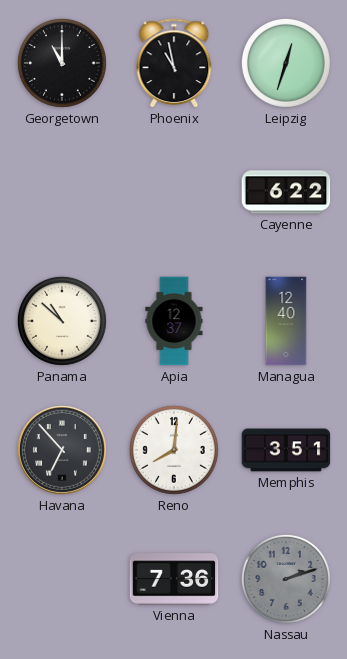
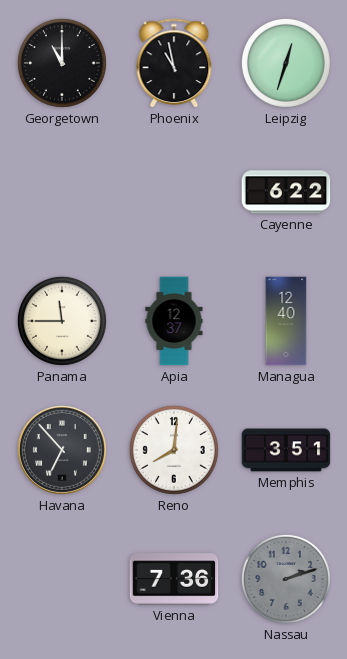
Panama: 10:52 -> 11:45
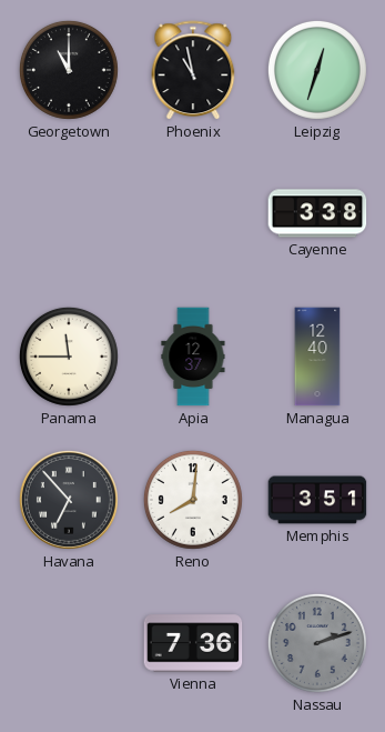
Cayenne: 6:22 -> 3:38
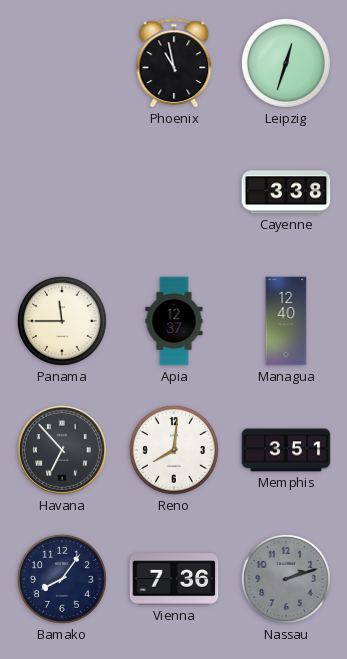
Georgetown: 11:00 -> none
Bamako: none -> 8:06
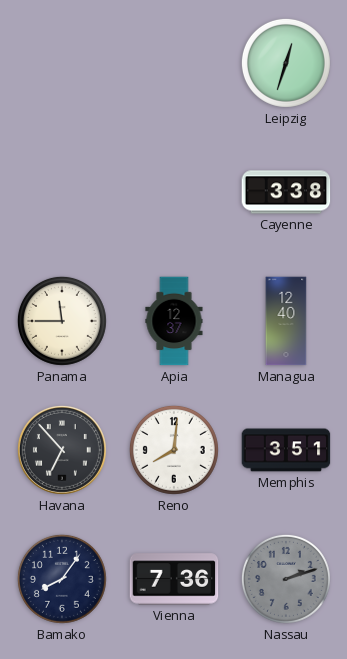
Phoenix: 10:58 -> none
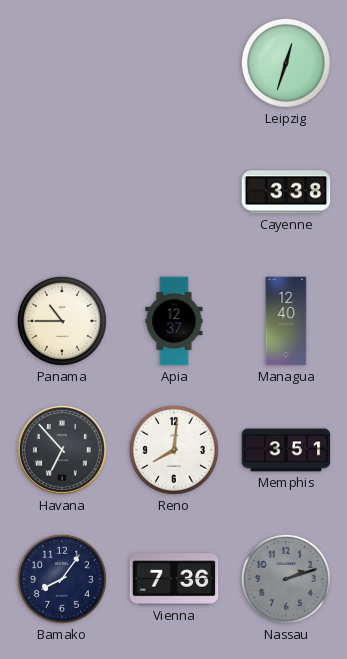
Panama: 11:45 -> 10:45
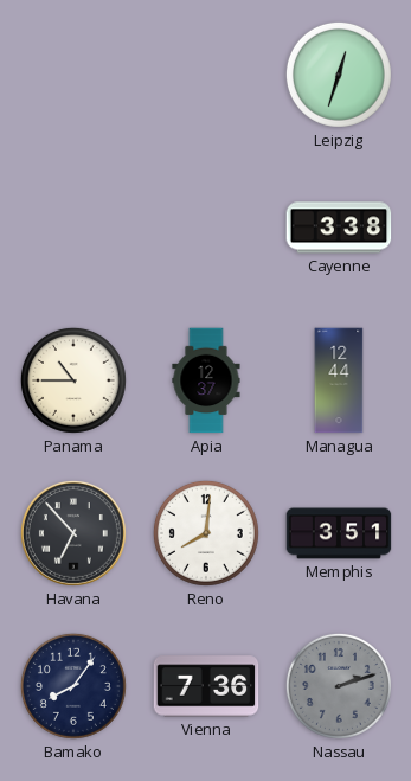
Managua: 12:40 -> 12:44
